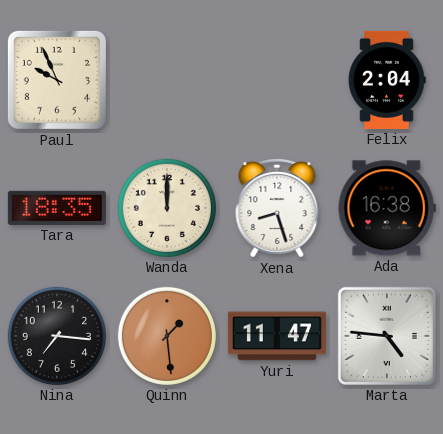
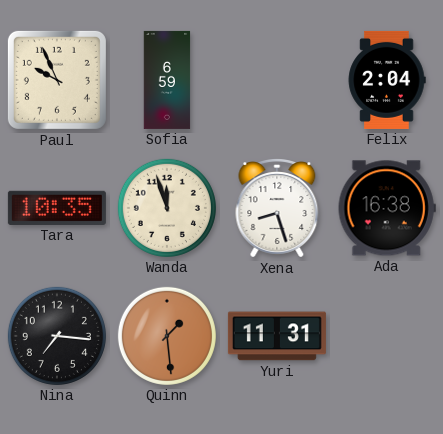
Sofia: none -> 6:59
Tara: 18:35 -> 10:35
Wanda: 12:00 -> 11:57
Yuri: 11:47 -> 11:31
Marta: 4:46 -> none
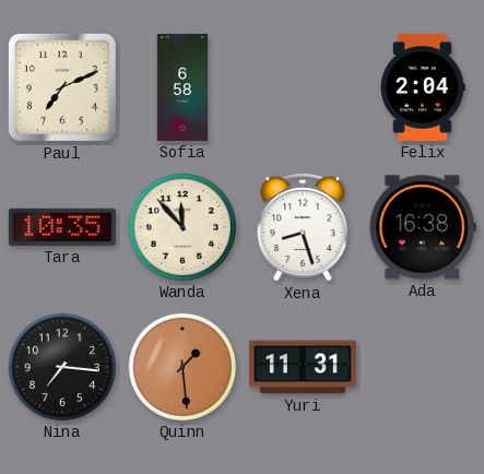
Paul: 9:56 -> 7:11
Sofia: 6:59 -> 6:58
Wanda: 11:57 -> 11:53
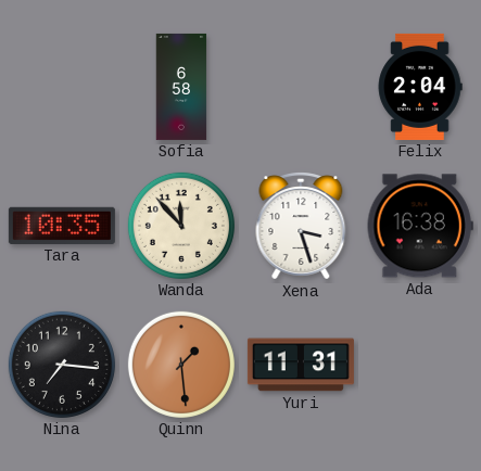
Paul: 7:11 -> none
Xena: 8:27 -> 3:27
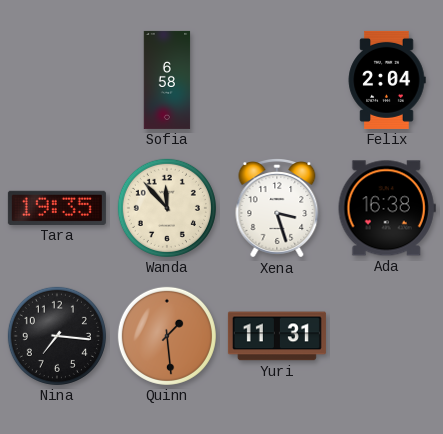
Tara: 10:35 -> 19:35
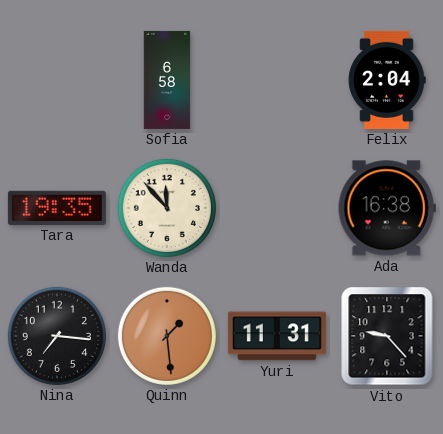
Xena: 3:27 -> none
Vito: none -> 9:23
